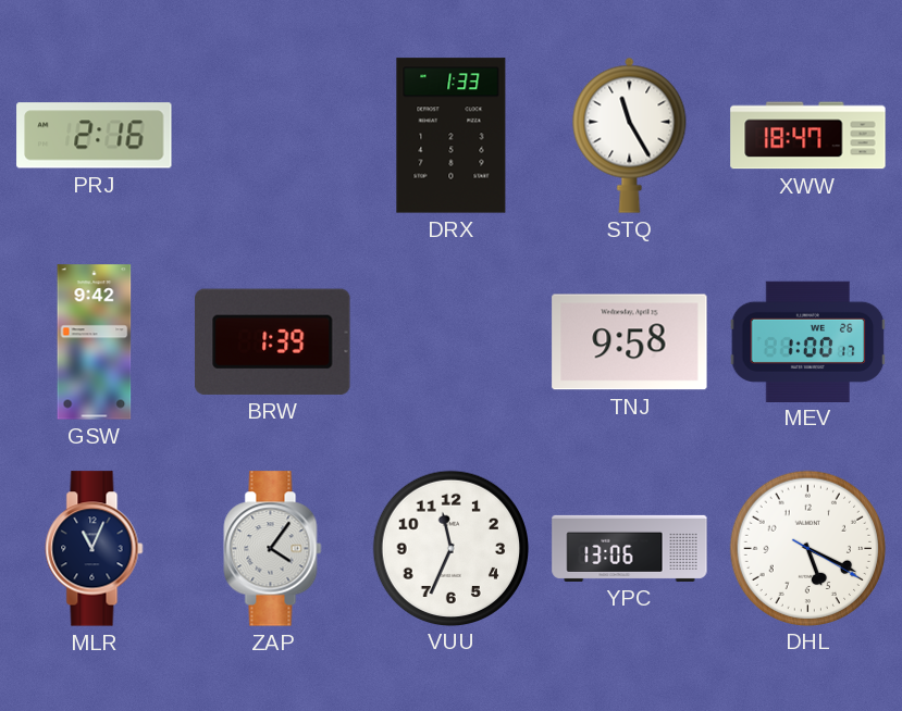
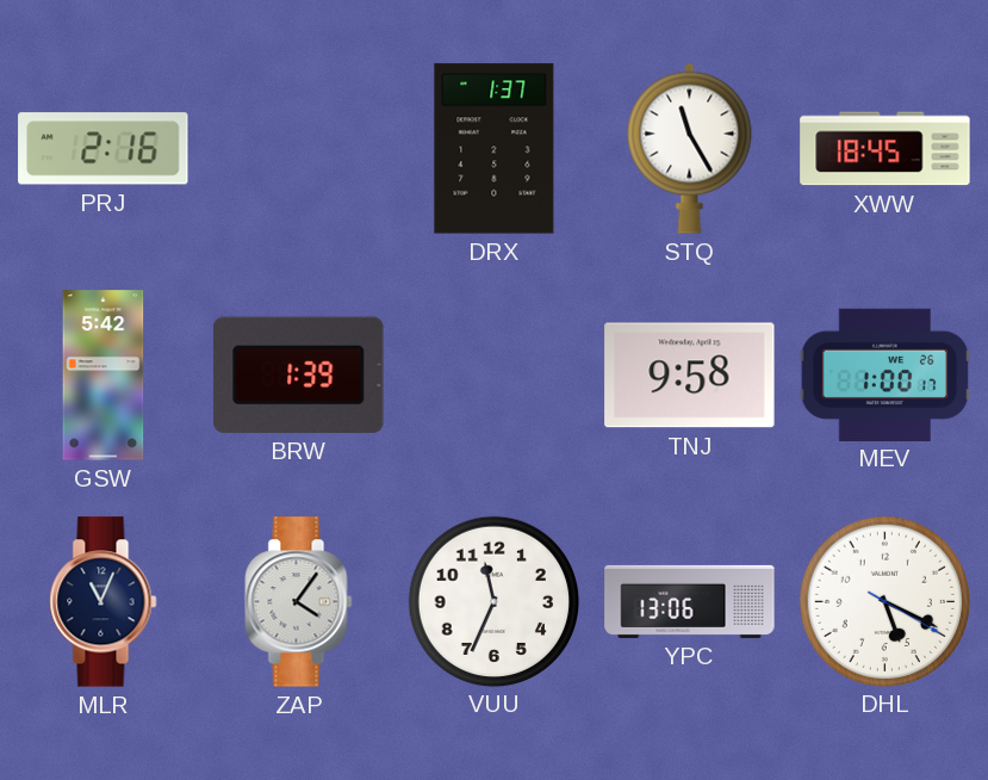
DRX: 1:33 -> 1:37
XWW: 18:47 -> 18:45
GSW: 9:42 -> 5:42
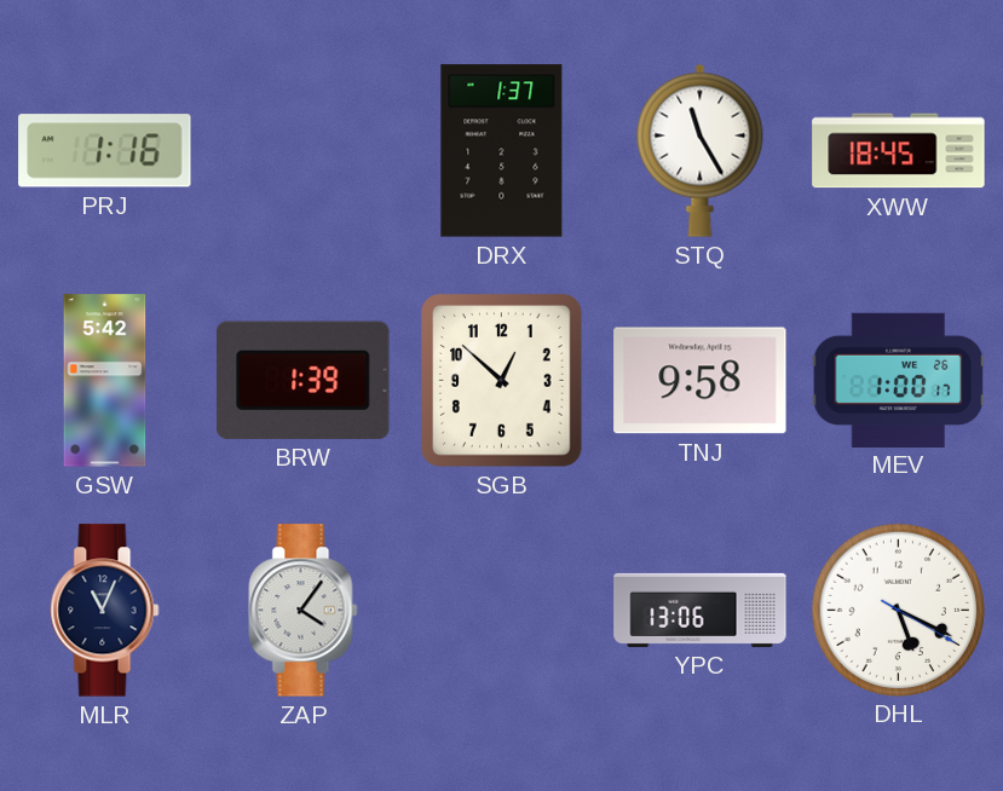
PRJ: 2:16 -> 1:16
SGB: none -> 12:52
VUU: 11:34 -> none
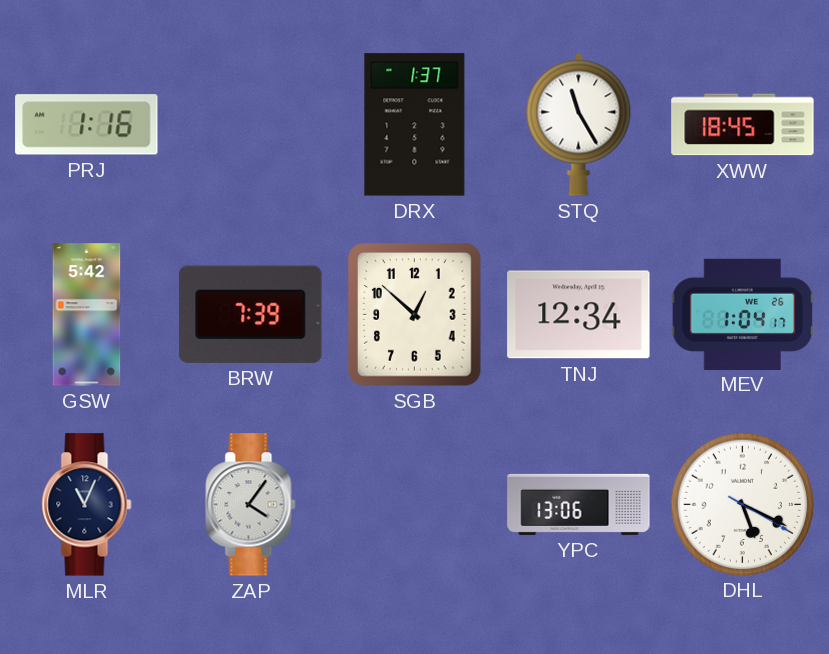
BRW: 1:39 -> 7:39
TNJ: 9:58 -> 12:34
MEV: 1:00 -> 1:04
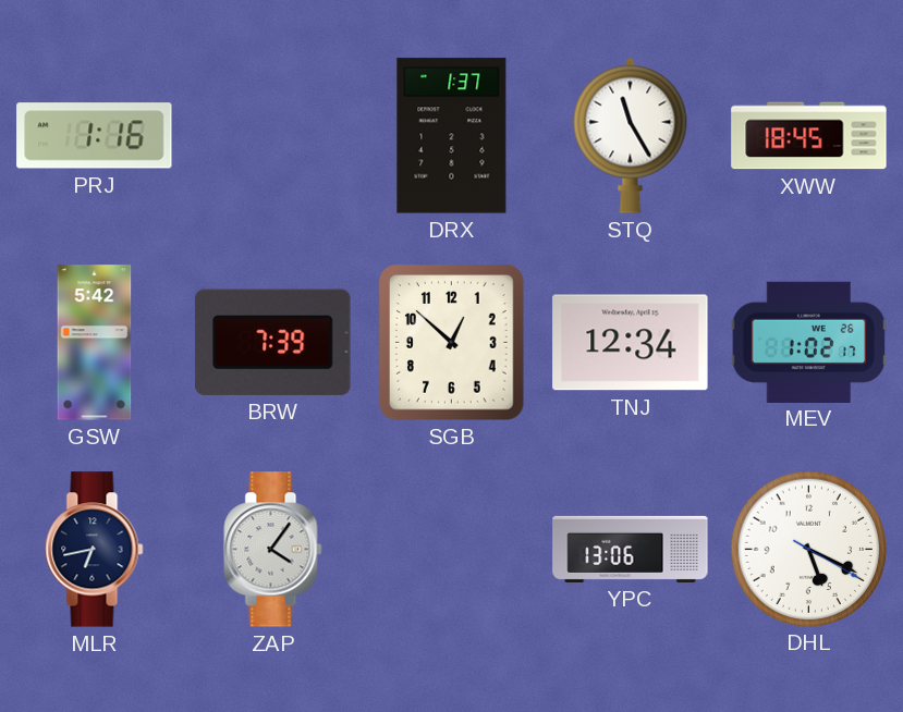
MEV: 1:04 -> 1:02
MLR: 11:04 -> 6:43
